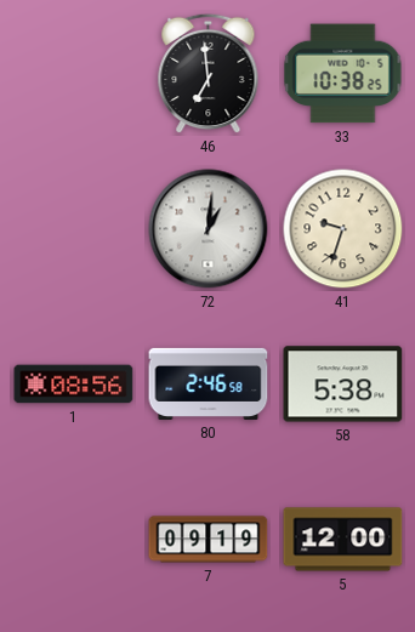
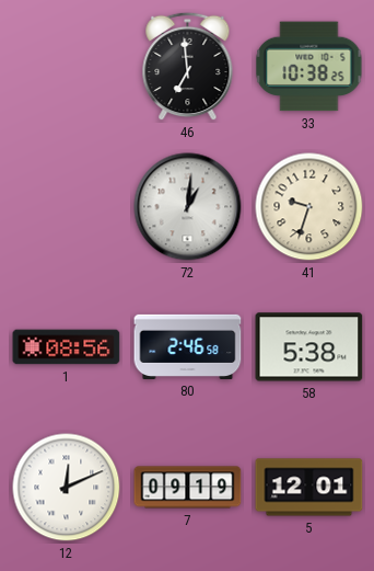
12: none -> 12:11
5: 12:00 -> 12:01
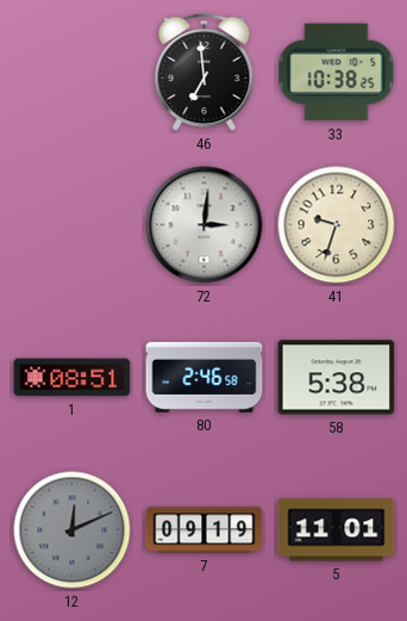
72: 1:01 -> 3:01
1: 08:56 -> 08:51
12 dial: white -> grey
5: 12:01 -> 11:01
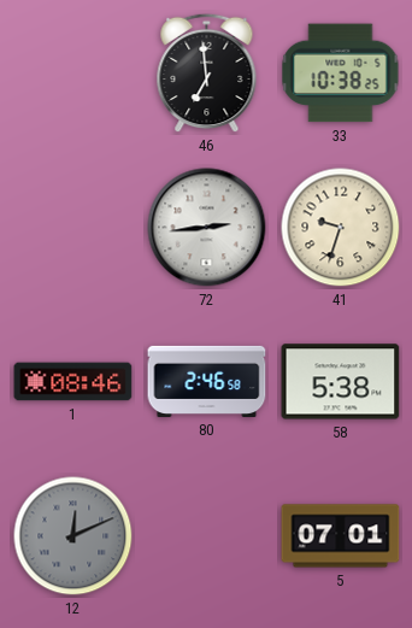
72: 3:01 -> 2:44
1: 08:51 -> 08:46
7: 09:19 -> none
5: 11:01 -> 07:01
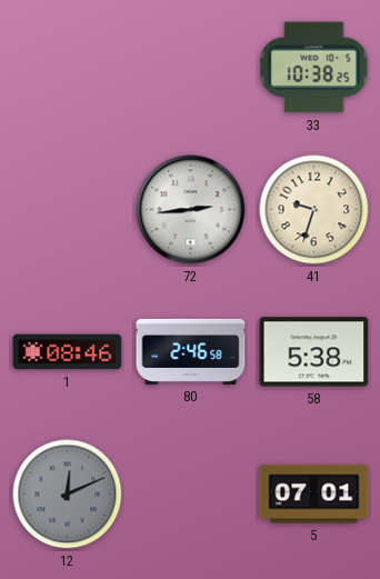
46: 6:59 -> none
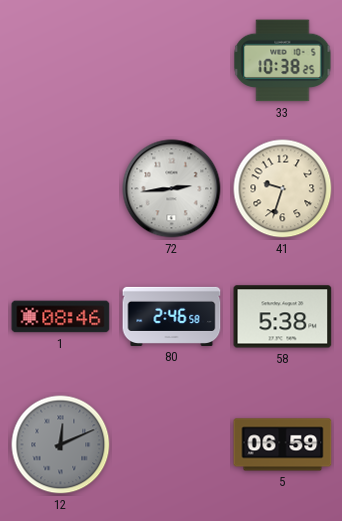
5: 07:01 -> 06:59
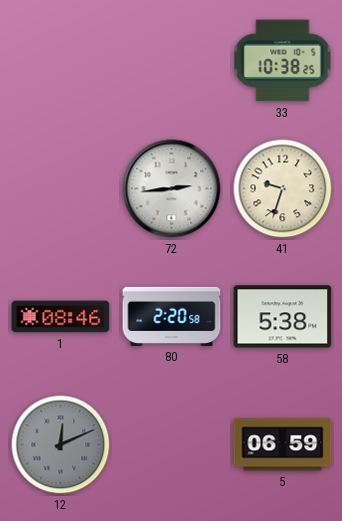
80: 2:46 -> 2:20
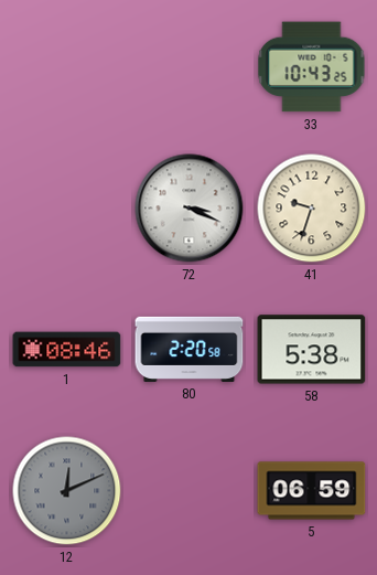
33: 10:38 -> 10:43
72: 2:44 -> 3:19
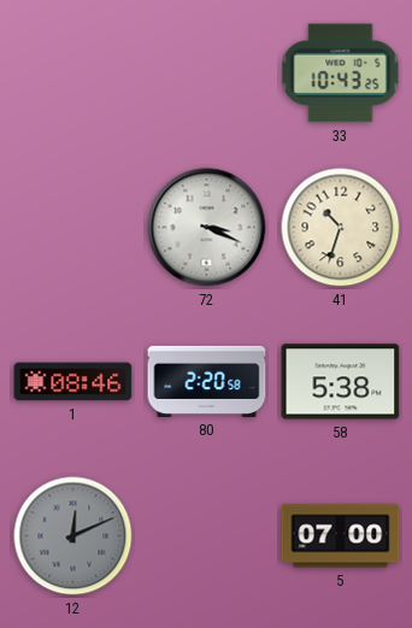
41: 9:33 -> 10:33
5: 06:59 -> 07:00
